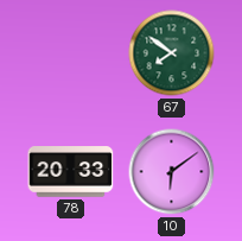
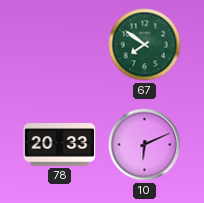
10: 6:09 -> 6:11
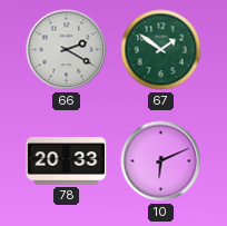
66: none -> 2:20
67: 7:51 -> 1:51
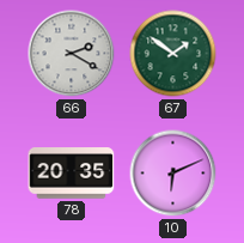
78: 20:33 -> 20:35
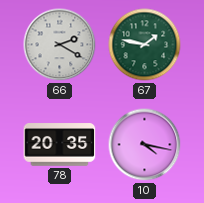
67: 1:51 -> 1:47
10: 6:11 -> 4:17
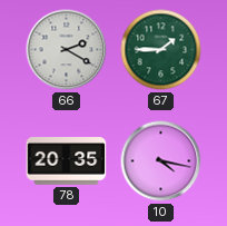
67: 1:47 -> 1:45
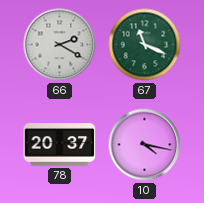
67: 1:45 -> 11:19
78: 20:35 -> 20:37
